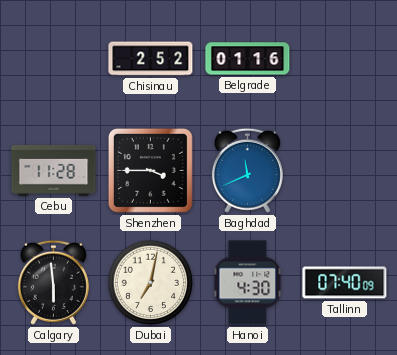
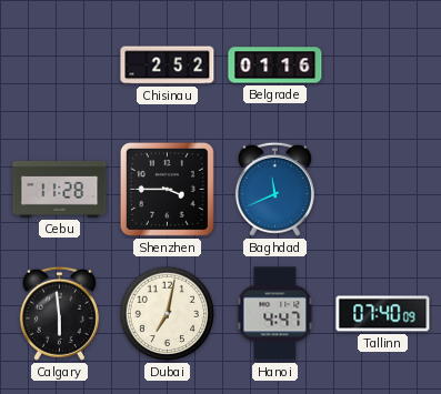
Hanoi: 4:30 -> 4:47
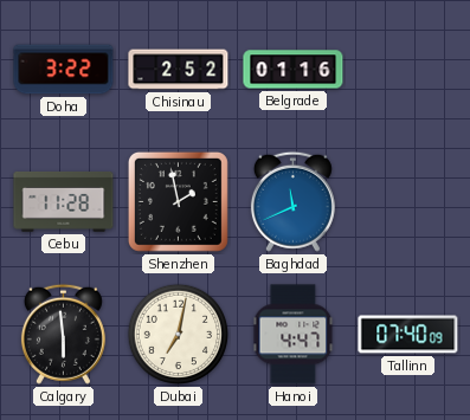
Doha: none -> 3:22
Shenzhen: 3:45 -> 1:58
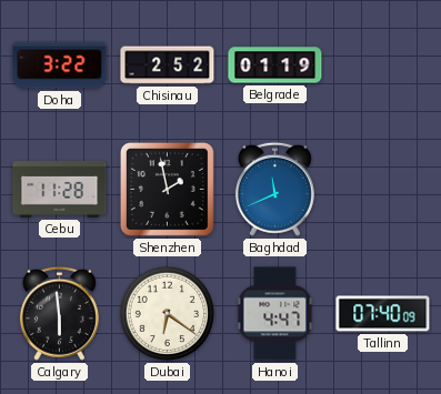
Belgrade: 01:16 -> 01:19
Dubai: 7:02 -> 6:21
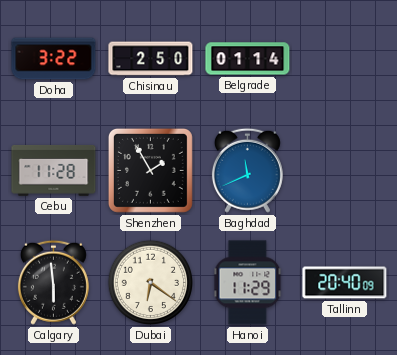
Chisinau: 2:52 -> 2:50
Belgrade: 01:19 -> 01:14
Shenzhen: 1:58 -> 1:55
Hanoi: 4:47 -> 11:29
Tallinn: 07:40 -> 20:40
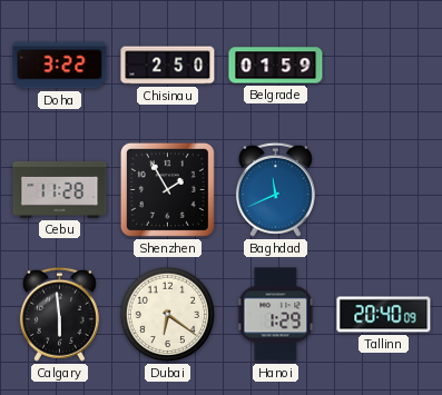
Belgrade: 01:14 -> 01:59
Hanoi: 11:29 -> 1:29
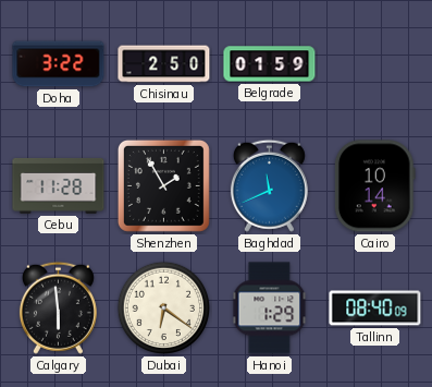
Cairo: none -> 10:14
Tallinn: 20:40 -> 08:40
